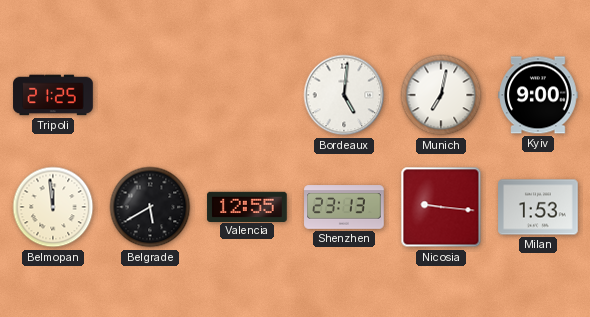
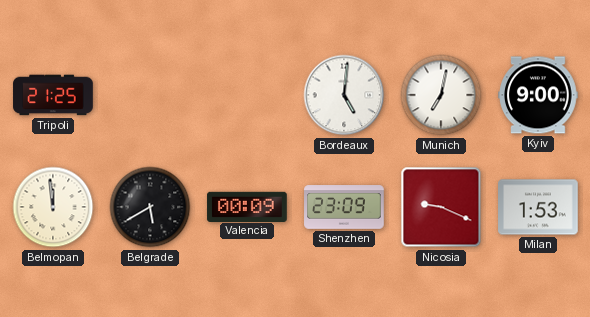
Valencia: 12:55 -> 00:09
Shenzhen: 23:13 -> 23:09
Nicosia: 9:16 -> 9:19
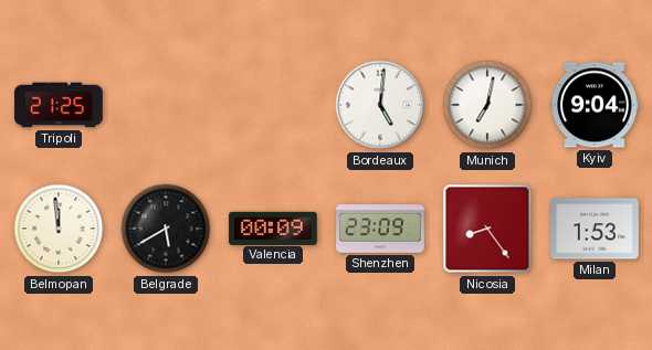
Kyiv: 9:00 -> 9:04
Nicosia: 9:19 -> 8:24
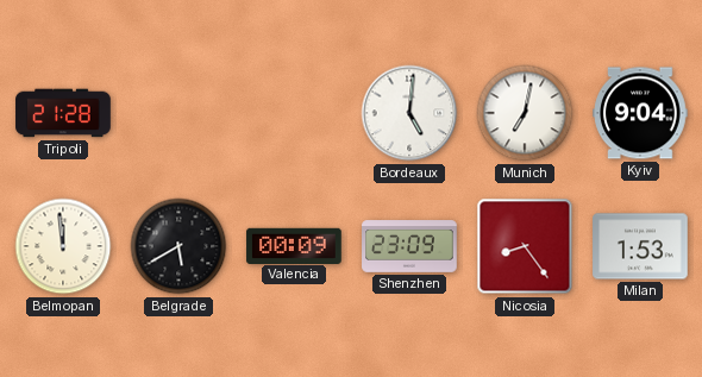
Tripoli: 21:25 -> 21:28
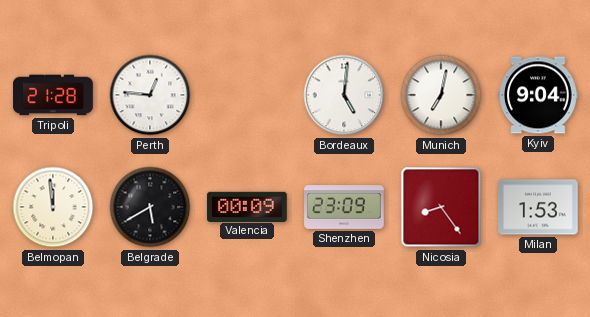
Perth: none -> 12:46
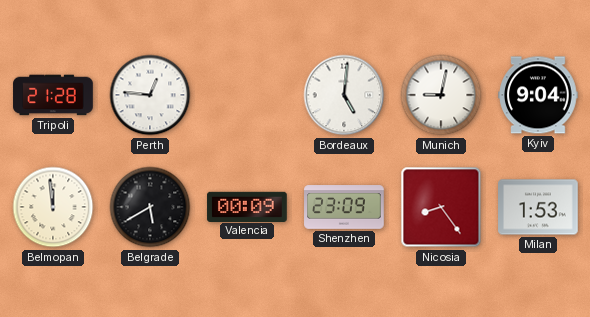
Munich: 7:02 -> 9:02
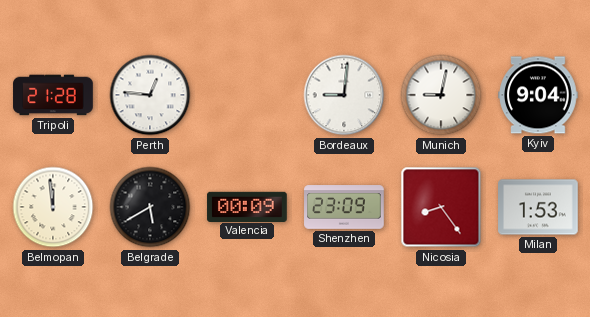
Bordeaux: 5:01 -> 9:01
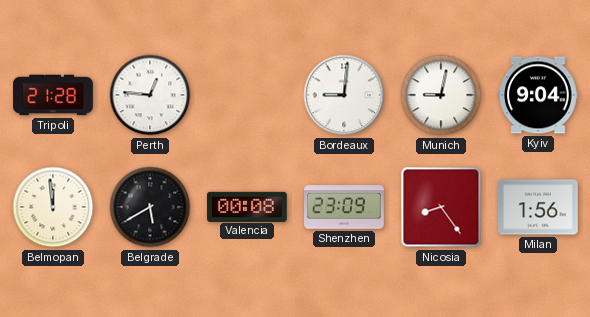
Valencia: 00:09 -> 00:08
Milan: 1:53 -> 1:56
